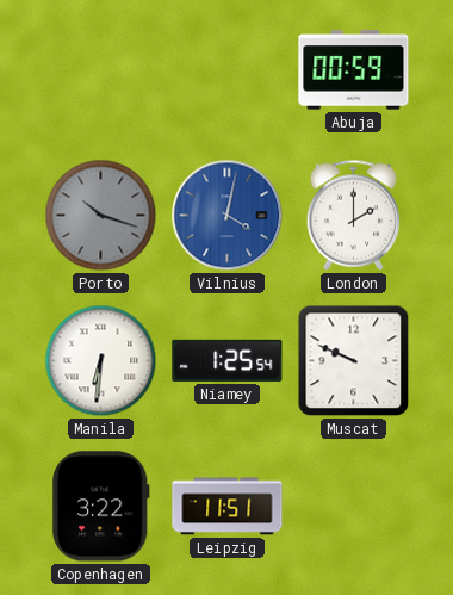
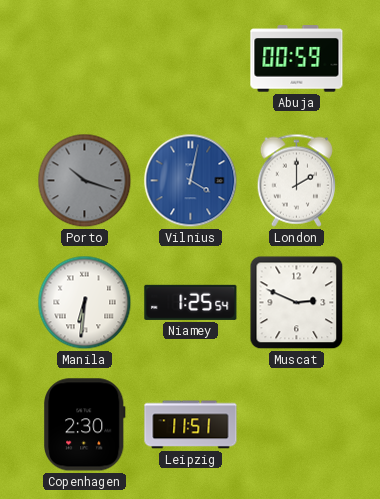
Muscat: 9:49 -> 2:49
Copenhagen: 3:22 -> 2:30
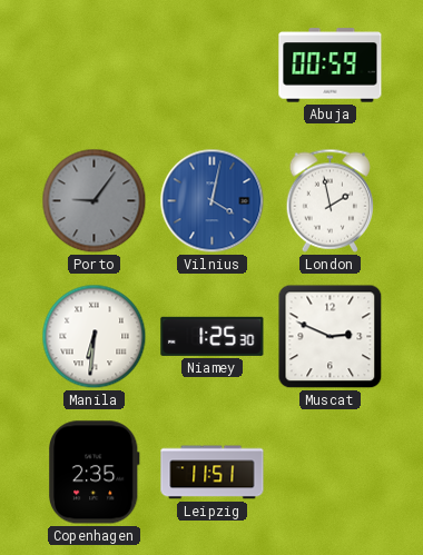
Porto: 10:18 -> 9:06
London: 2:00 -> 1:58
Niamey: 1:25:54 -> 1:25:30
Copenhagen: 2:30 -> 2:35
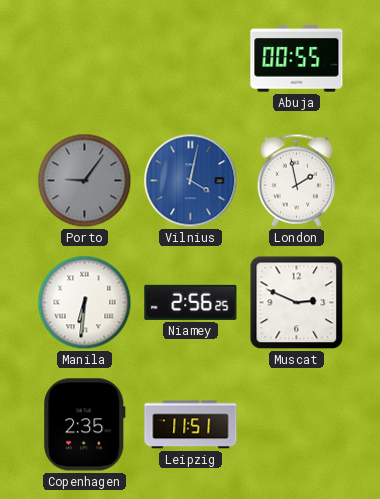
Abuja: 00:59 -> 00:55
Niamey: 1:25 -> 2:56
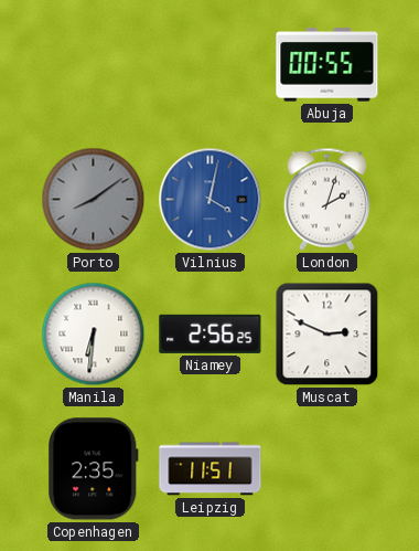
Porto: 9:06 -> 8:09
London: 1:58 -> 2:03
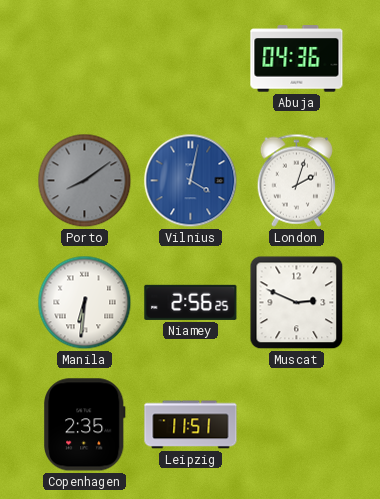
Abuja: 00:55 -> 04:36
